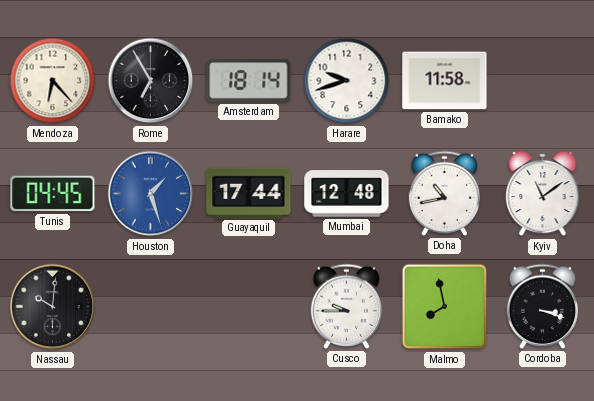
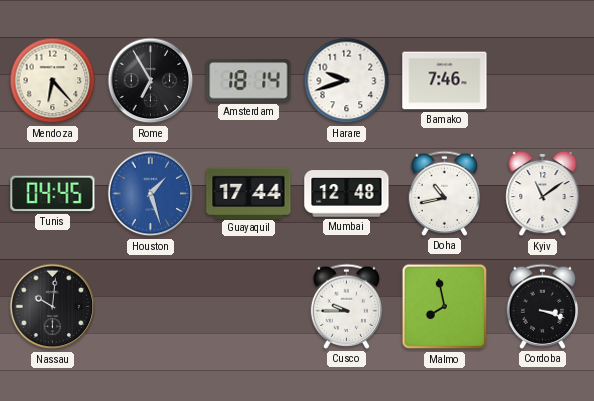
Bamako: 11:58 -> 7:46
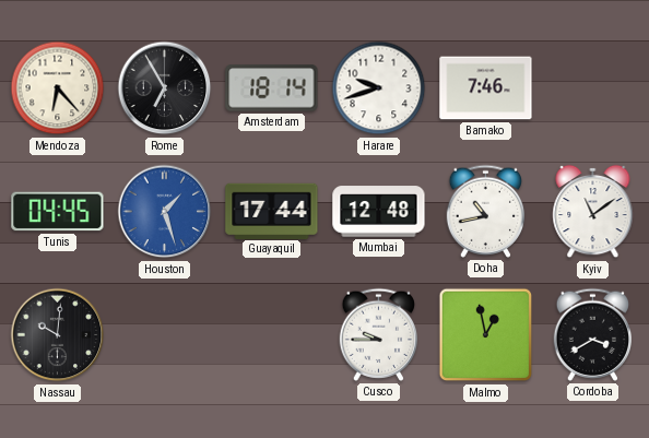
Malmo: 7:58 -> 12:58
Cordoba: 3:18 -> 3:40
